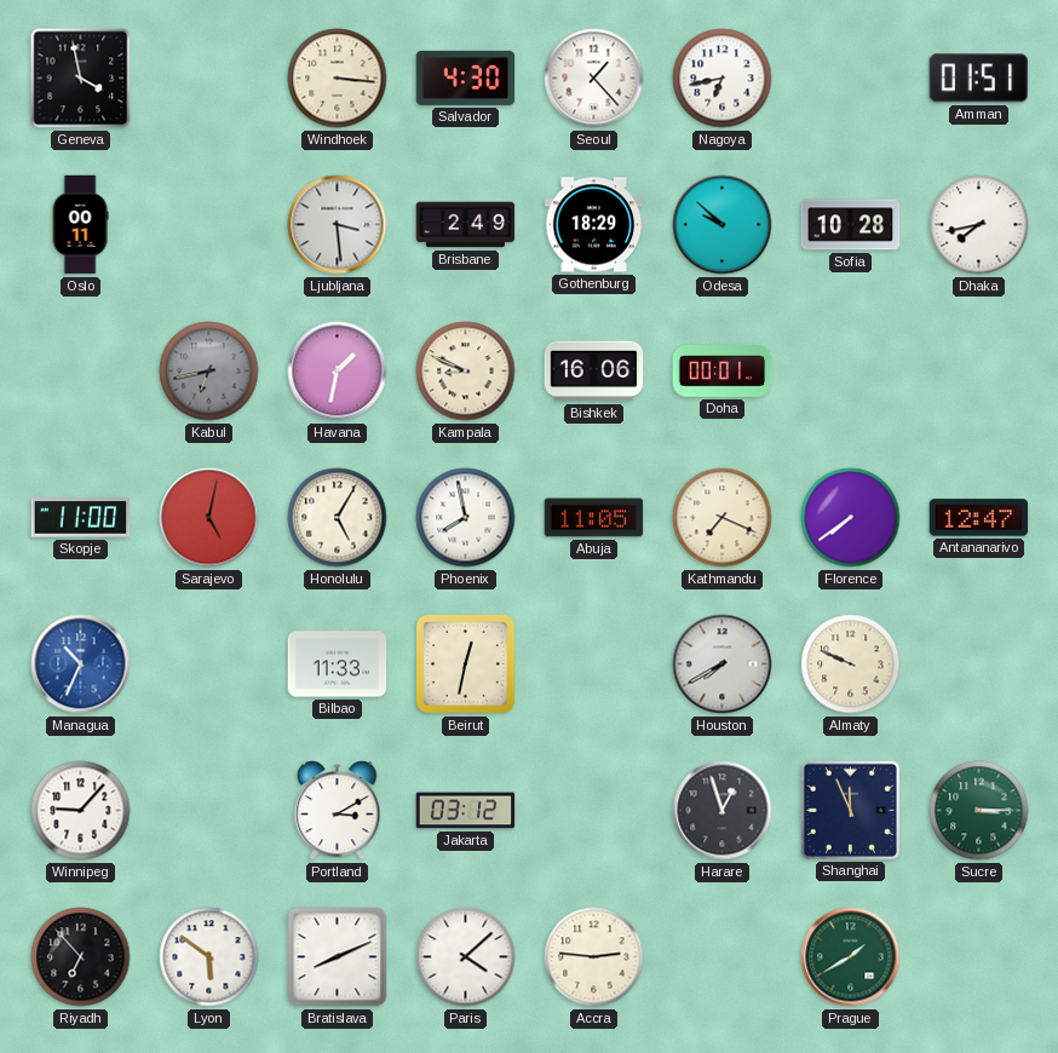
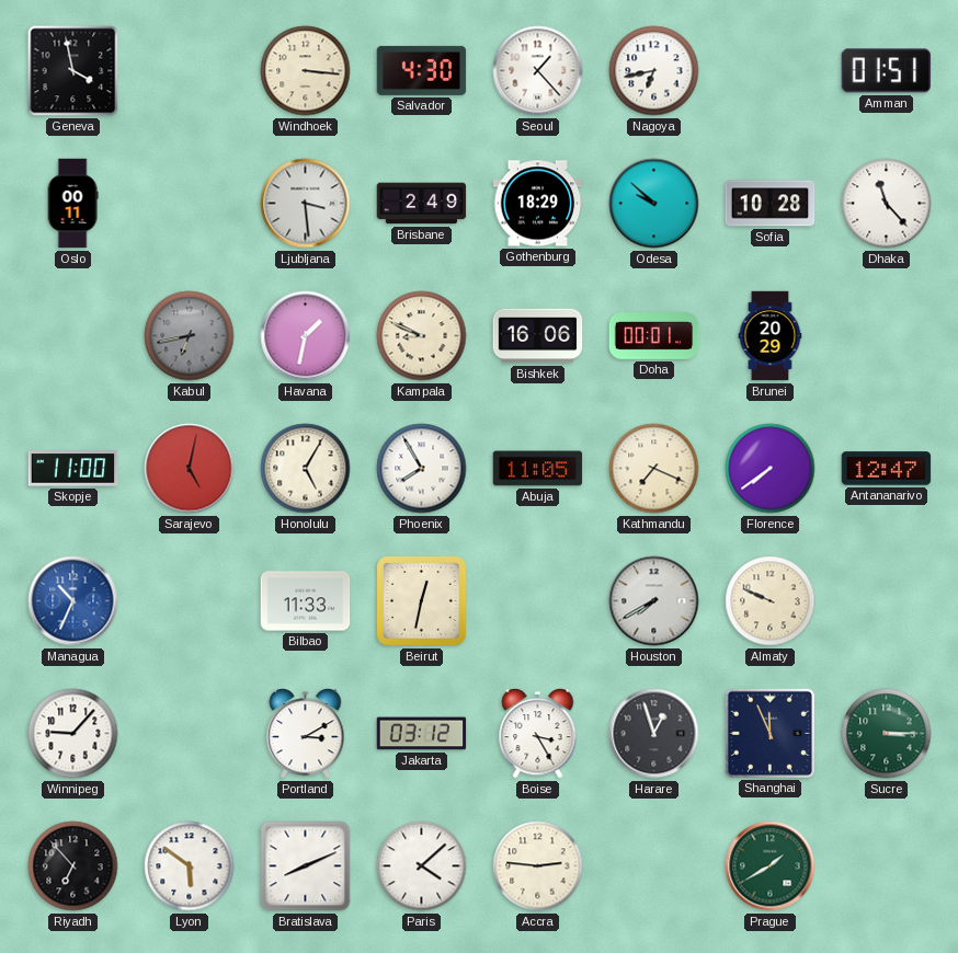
Dhaka: 7:43 -> 11:23
Brunei: none -> 20:29
Phoenix: 7:58 -> 7:55
Boise: none -> 3:25
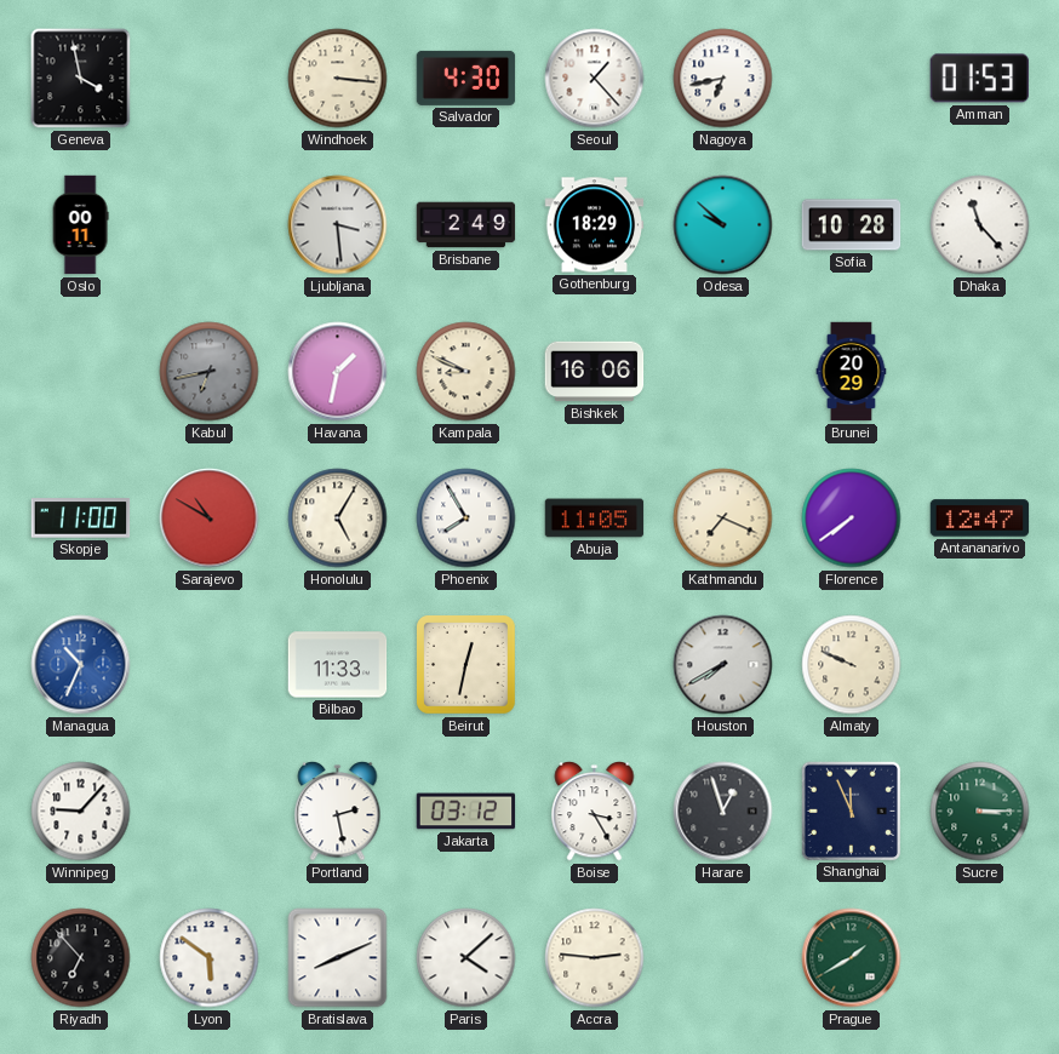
Amman: 01:51 -> 01:53
Doha: 00:01 -> none
Sarajevo: 5:02 -> 10:50
Portland: 3:10 -> 2:28
